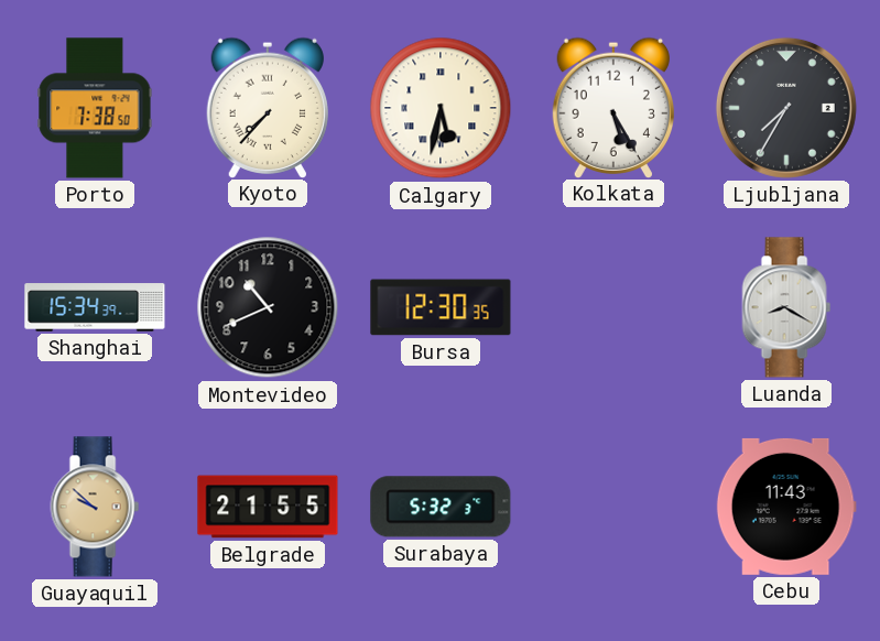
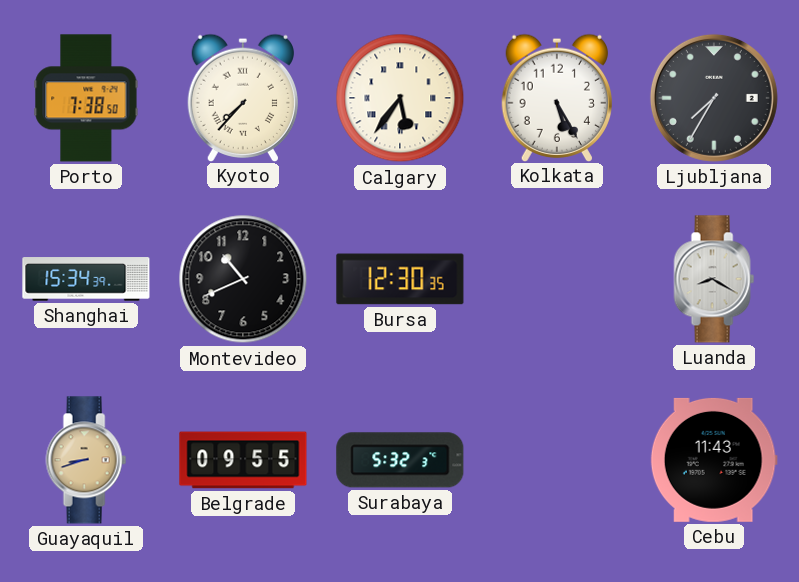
Calgary: 5:32 -> 5:36
Guayaquil: 9:52 -> 8:42
Belgrade: 21:55 -> 09:55
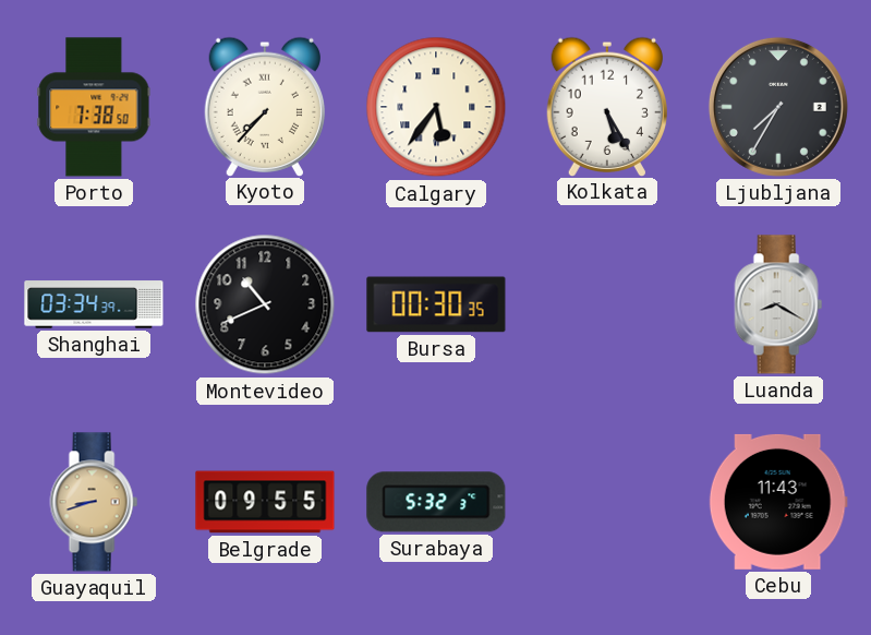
Shanghai: 15:34 -> 03:34
Bursa: 12:30 -> 00:30
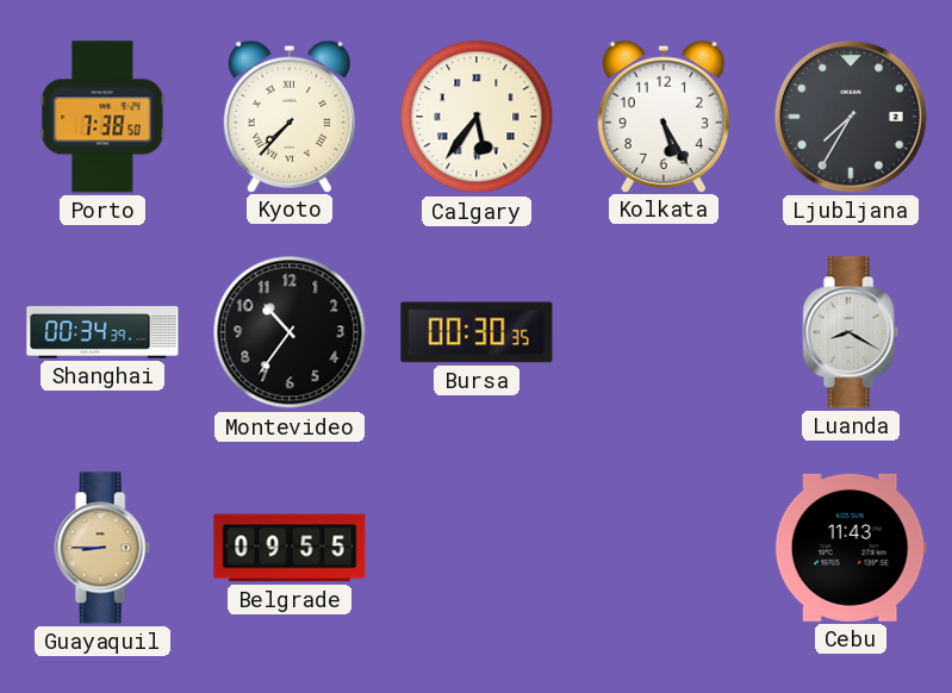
Shanghai: 03:34 -> 00:34
Montevideo: 10:41 -> 10:36
Guayaquil: 8:42 -> 8:45
Surabaya: 5:32 -> none
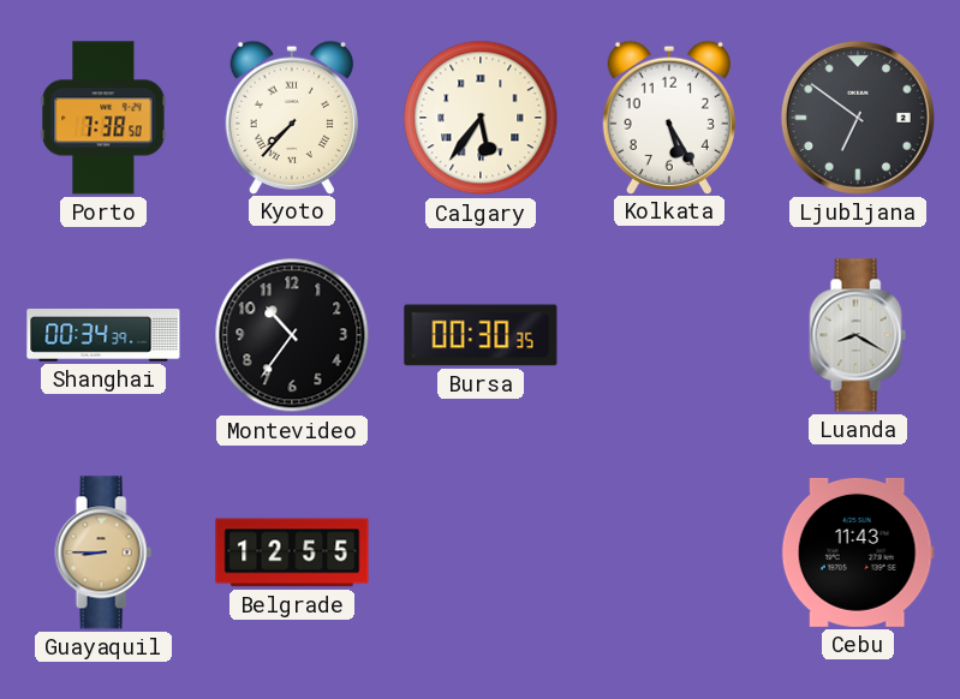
Ljubljana: 7:35 -> 6:51
Belgrade: 09:55 -> 12:55
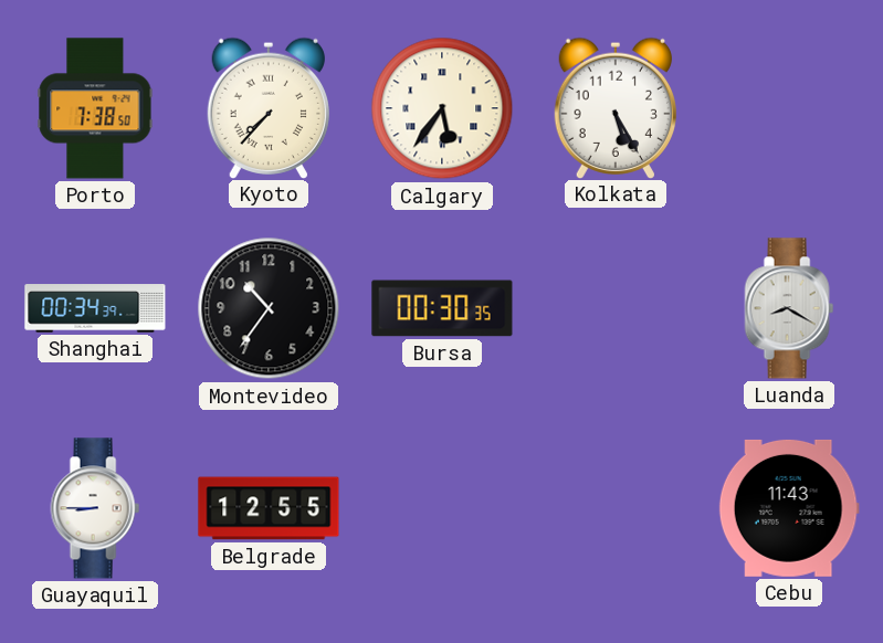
Ljubljana: 6:51 -> none
Guayaquil dial: champagne -> white
